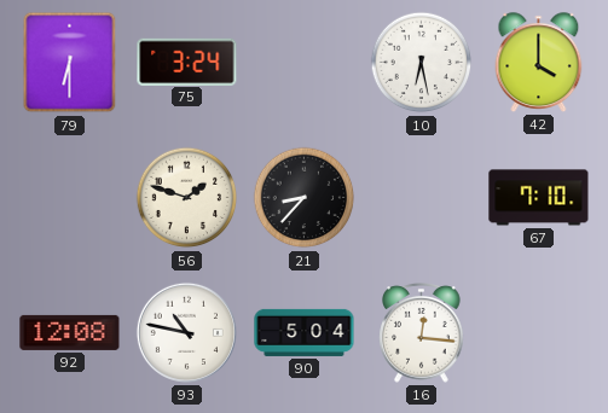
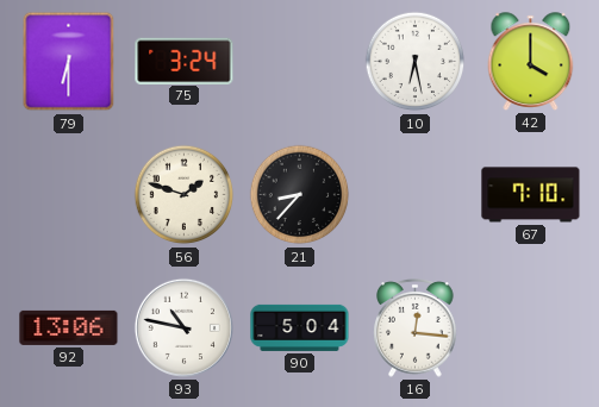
92: 12:08 -> 13:06
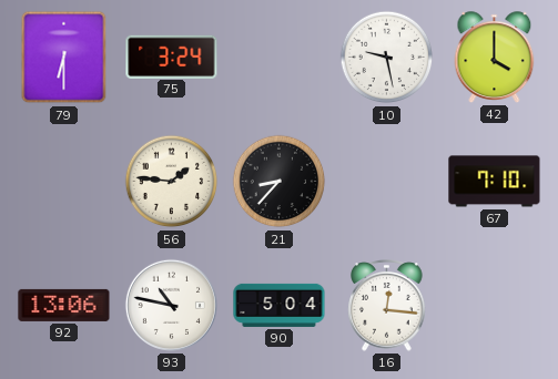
10: 6:28 -> 9:28
56: 1:48 -> 1:46
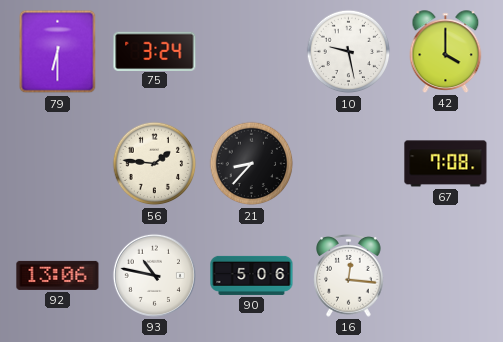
67: 7:10 -> 7:08
90: 5:04 -> 5:06
